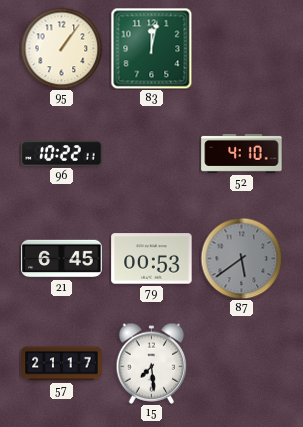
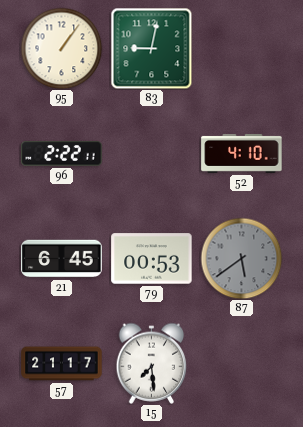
83: 12:02 -> 9:02
96: 10:22 -> 2:22
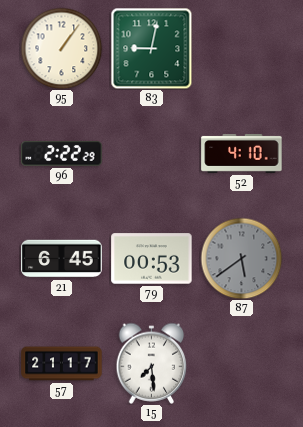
96: 2:22:11 -> 2:22:29
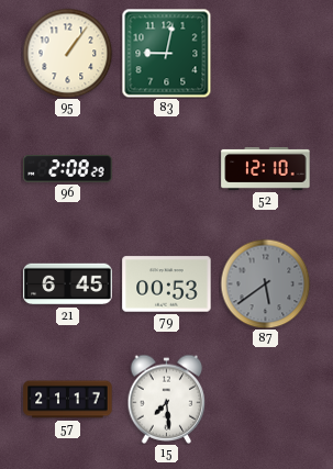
96: 2:22 -> 2:08
52: 4:10 -> 12:10
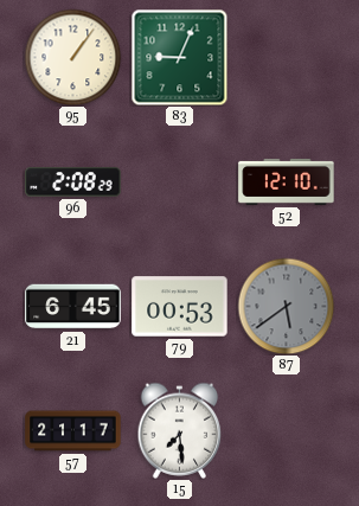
83: 9:02 -> 9:04
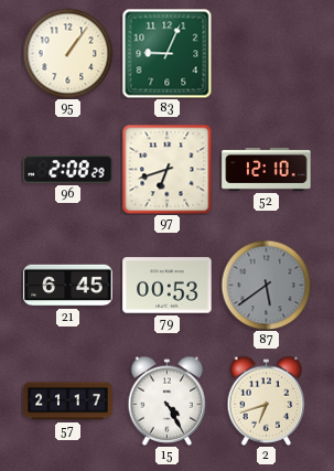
97: none -> 6:42
15: 7:29 -> 4:25
2: none -> 6:42
